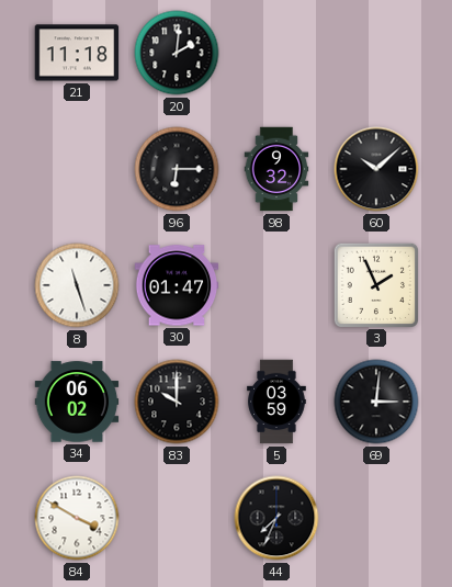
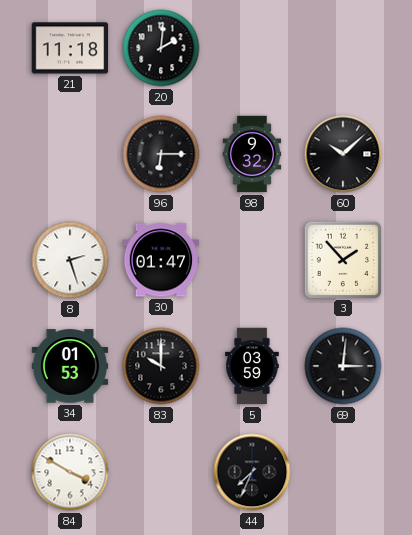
8: 11:27 -> 2:27
3: 1:56 -> 1:53
34: 06:02 -> 01:53
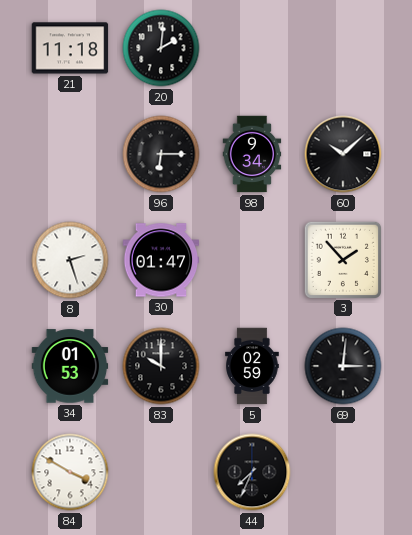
98: 9:32 -> 9:34
5: 03:59 -> 02:59
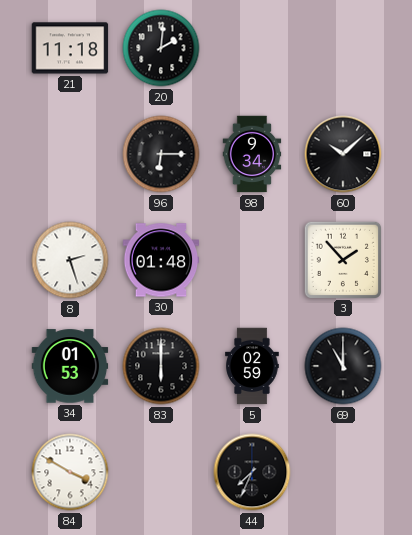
30: 01:47 -> 01:48
83: 10:00 -> 6:00
69: 3:01 -> 11:00
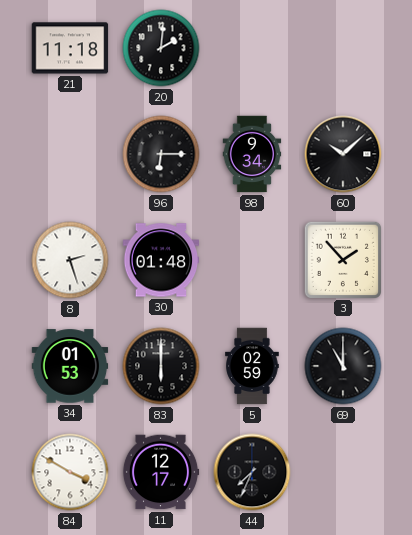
11: none -> 12:17
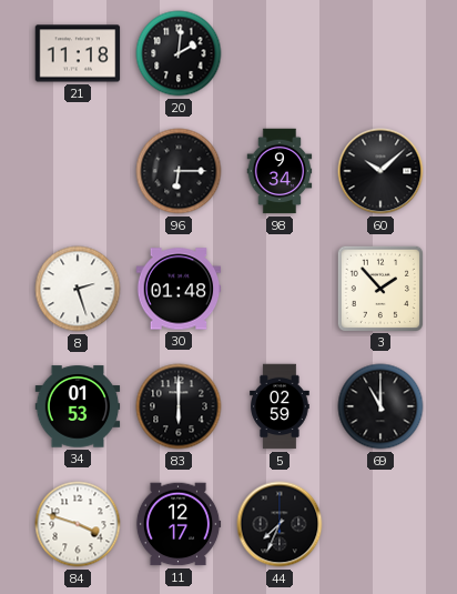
84: 3:50 -> 3:48
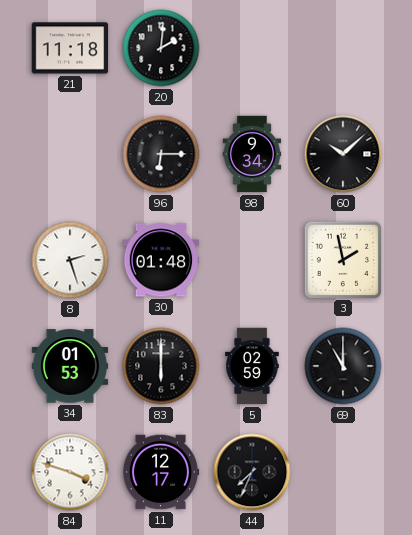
3: 1:53 -> 1:58
